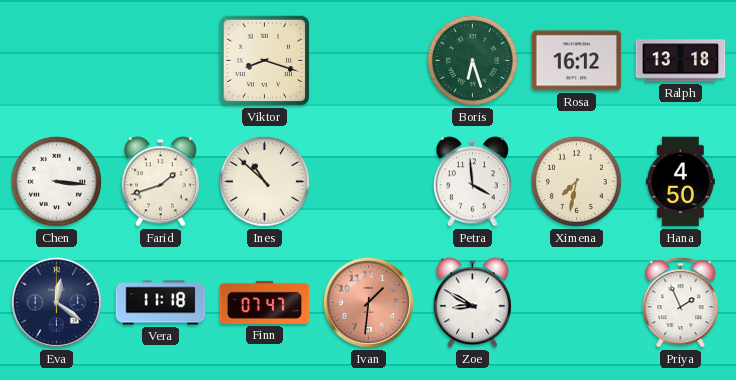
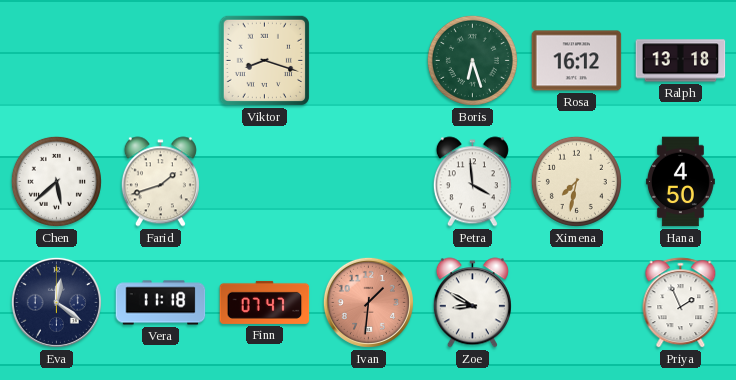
Chen: 3:16 -> 5:38
Ines: 10:52 -> none
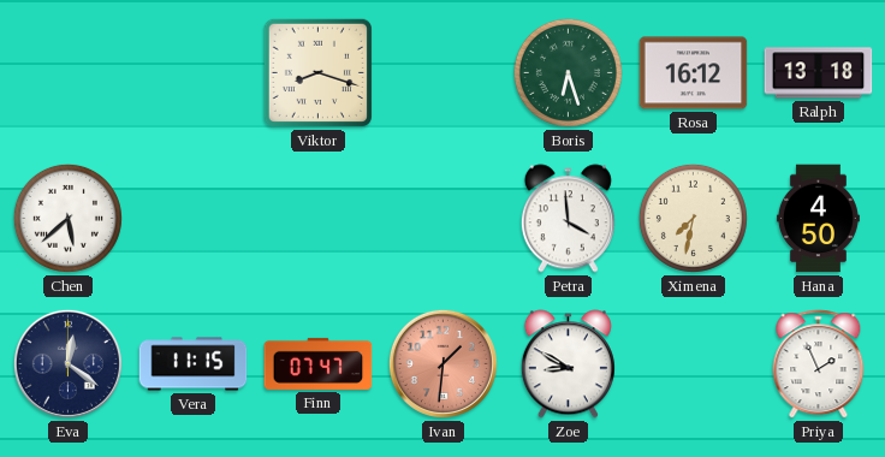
Farid: 1:42 -> none
Vera: 11:18 -> 11:15
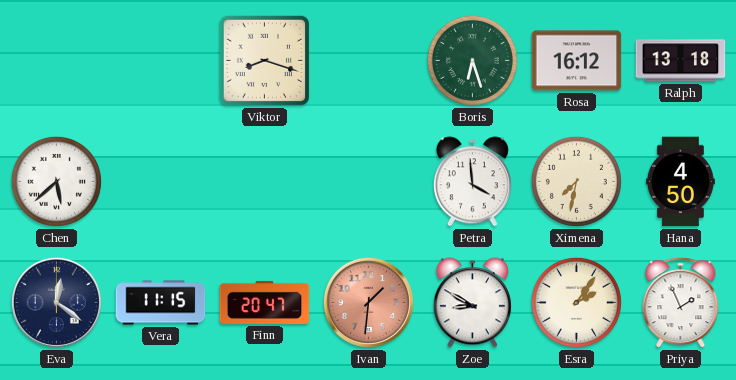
Finn: 07:47 -> 20:47
Esra: none -> 2:06
